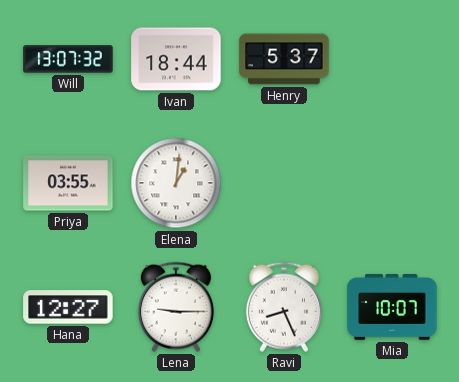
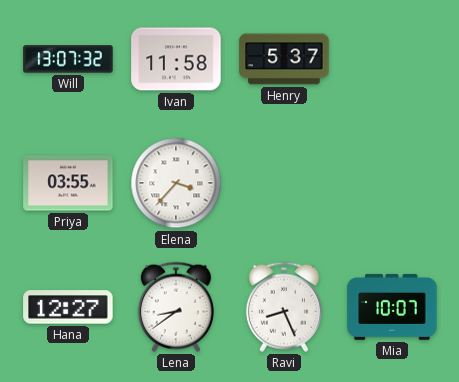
Ivan: 18:44 -> 11:58
Elena: 1:01 -> 3:37
Lena: 9:15 -> 8:39
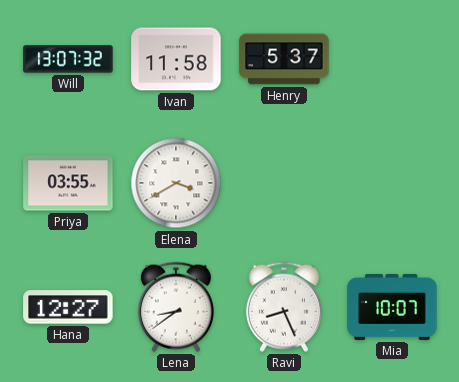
Elena: 3:37 -> 3:40
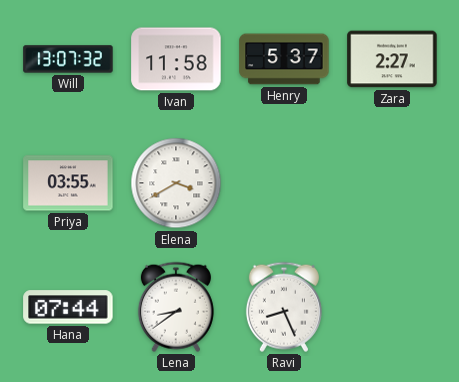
Zara: none -> 2:27
Hana: 12:27 -> 07:44
Mia: 10:07 -> none
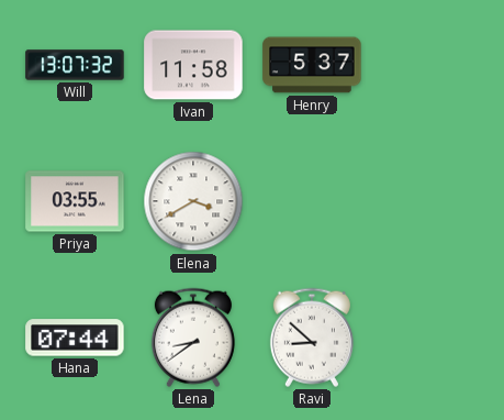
Zara: 2:27 -> none
Ravi: 8:26 -> 8:52
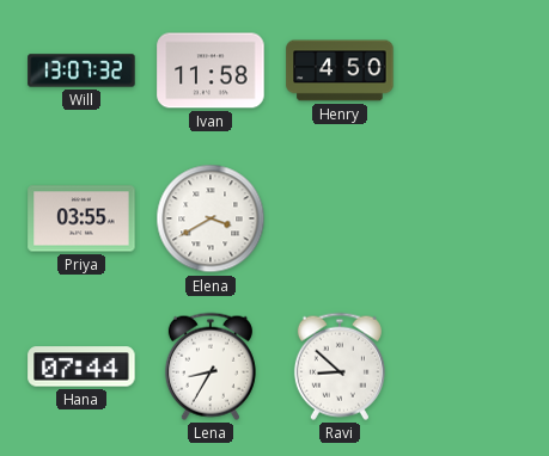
Henry: 5:37 -> 4:50
Lena: 8:39 -> 8:35
